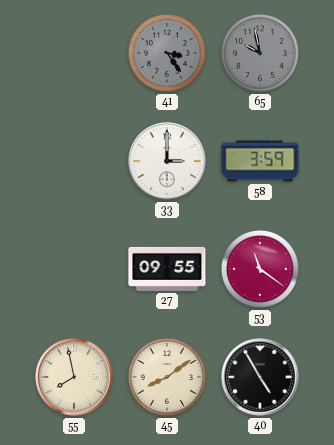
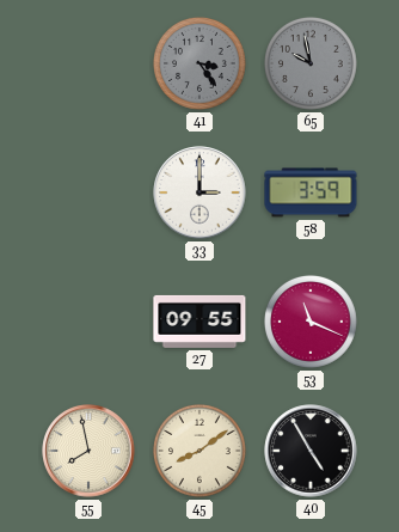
53: 11:21 -> 11:19
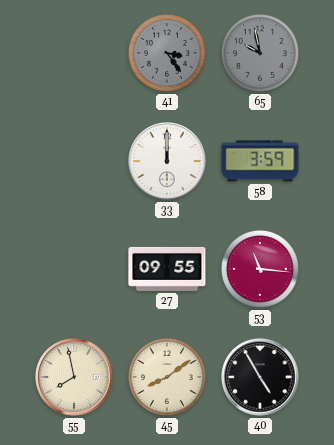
33: 3:00 -> 12:00
53: 11:19 -> 11:16
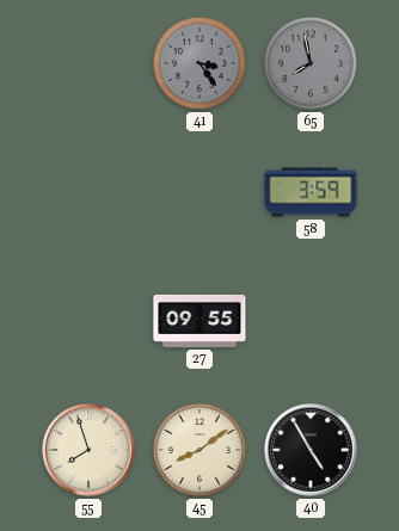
65: 9:58 -> 7:58
33: 12:00 -> none
53: 11:16 -> none
55: 7:58 -> 7:57
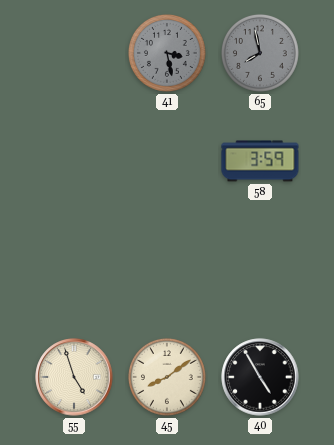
41: 3:24 -> 3:28
27: 09:55 -> none
55: 7:57 -> 4:57
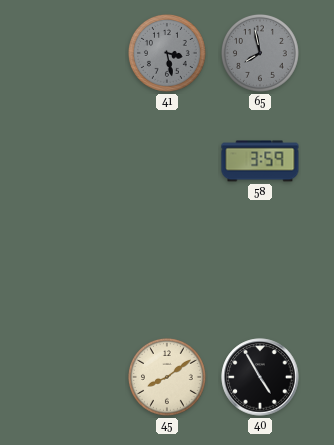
55: 4:57 -> none
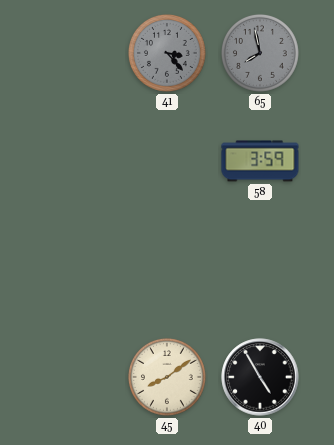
41: 3:28 -> 3:23
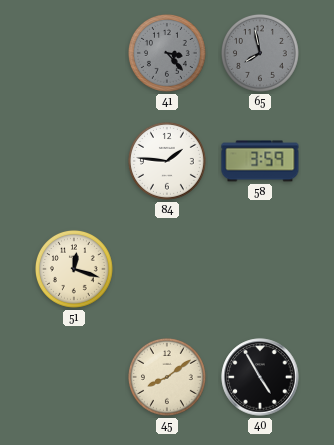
84: none -> 1:46
51: none -> 12:18
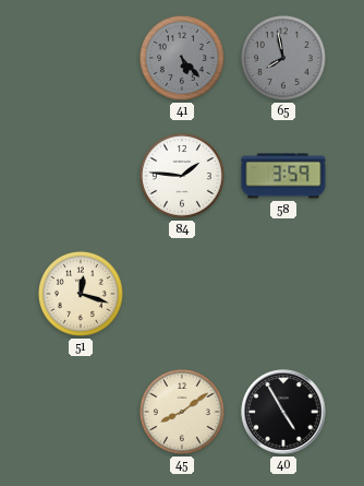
41: 3:23 -> 5:23
